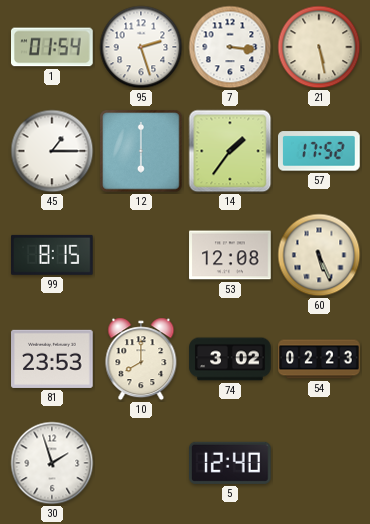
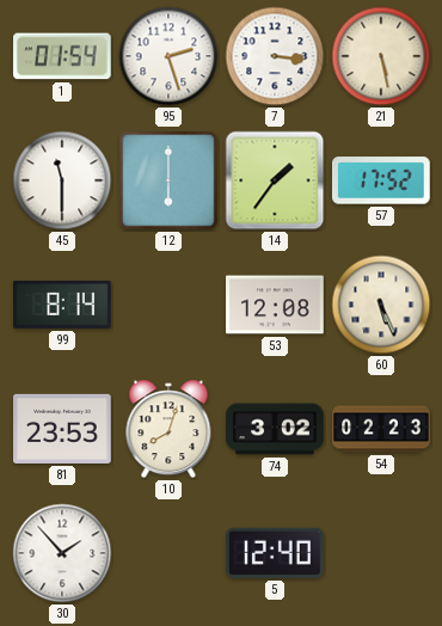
45: 1:15 -> 11:30
99: 8:15 -> 8:14
10: 8:00 -> 8:03
30: 1:57 -> 1:53
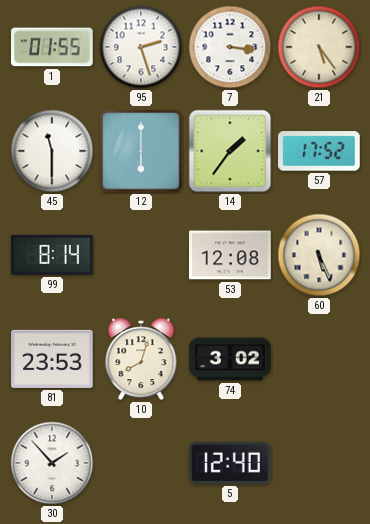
1: 01:54 -> 01:55
21: 5:28 -> 5:24
54: 02:23 -> none
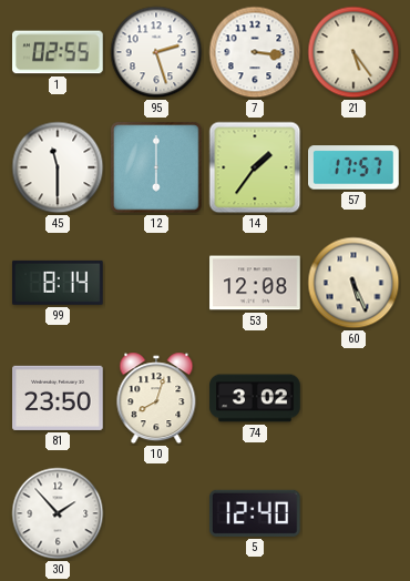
1: 01:55 -> 02:55
57: 17:52 -> 17:57
81: 23:53 -> 23:50
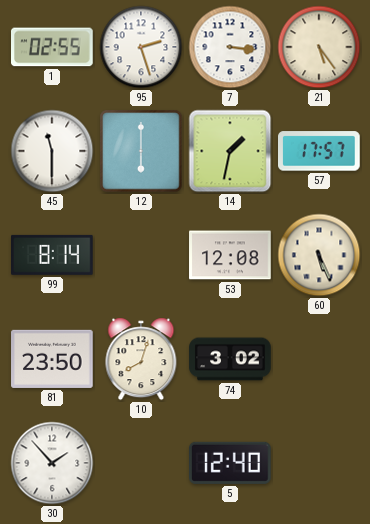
14: 1:36 -> 1:32
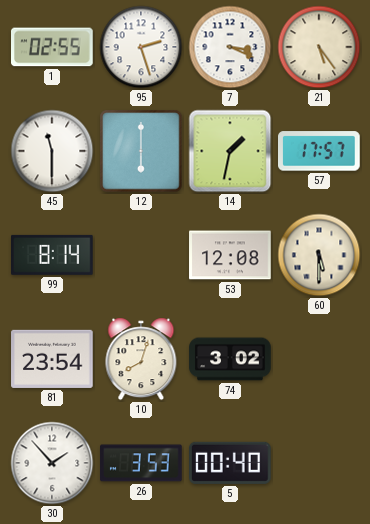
7: 3:16 -> 3:19
60: 5:26 -> 5:30
81: 23:50 -> 23:54
26: none -> 3:53
5: 12:40 -> 00:40
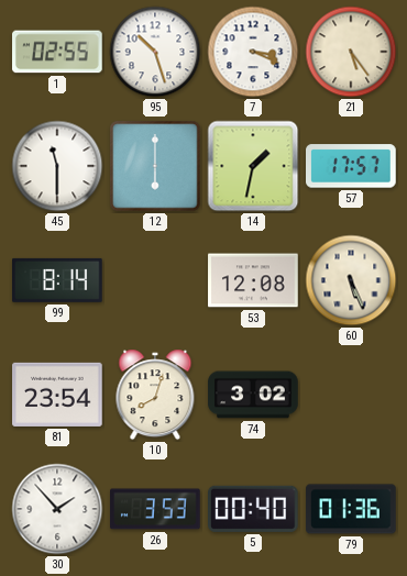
95: 2:27 -> 10:27
60: 5:30 -> 5:26
79: none -> 01:36
